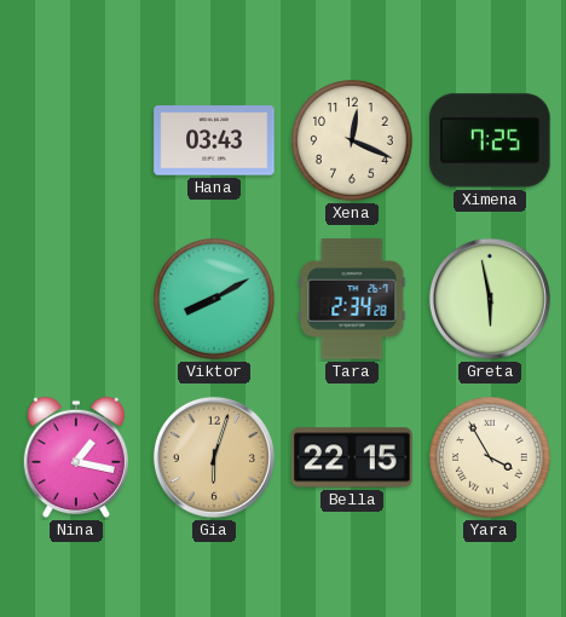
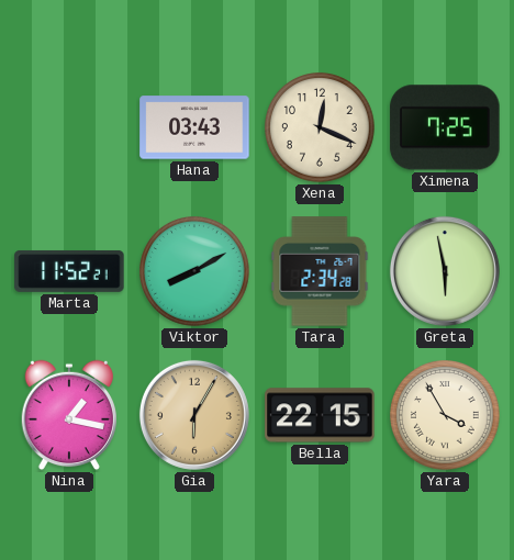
Marta: none -> 11:52
Gia: 6:03 -> 6:05
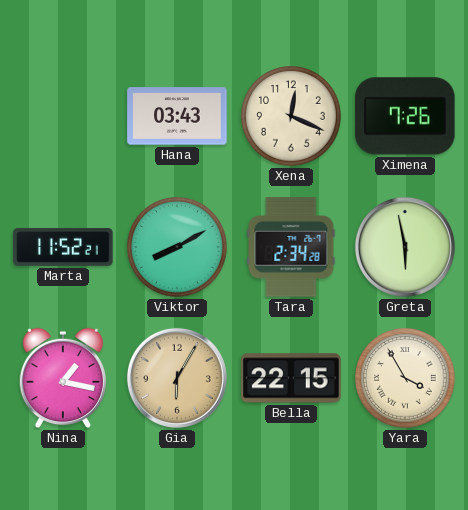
Ximena: 7:25 -> 7:26
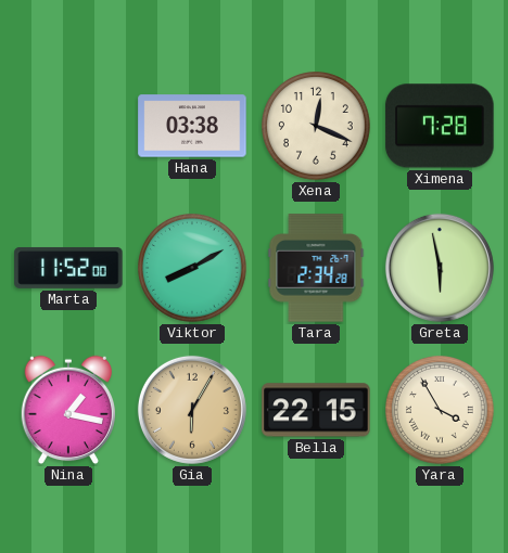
Hana: 03:43 -> 03:38
Ximena: 7:26 -> 7:28
Marta: 11:52:21 -> 11:52:00
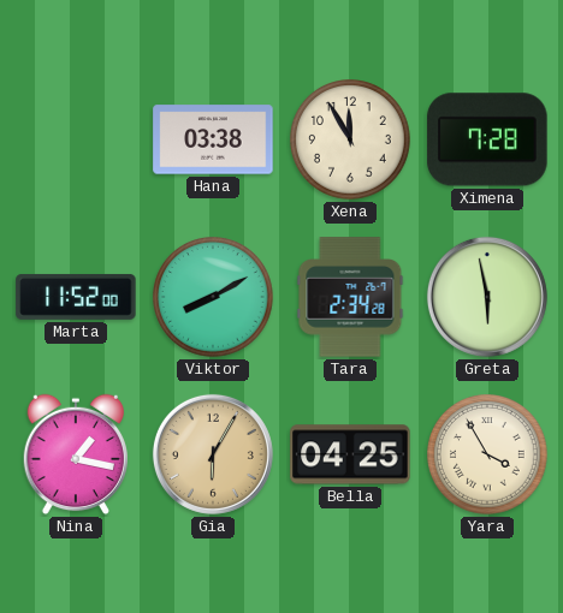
Xena: 12:19 -> 11:55
Bella: 22:15 -> 04:25
